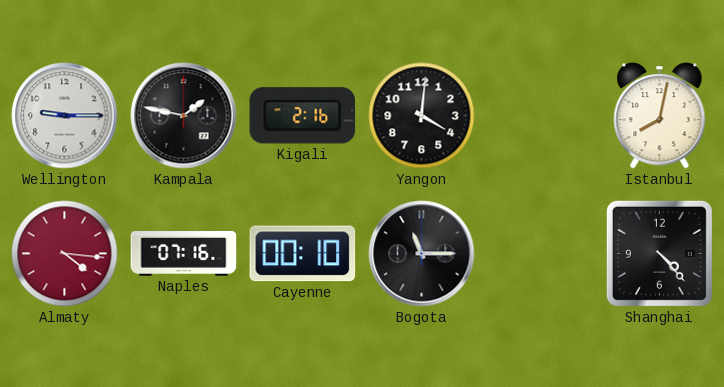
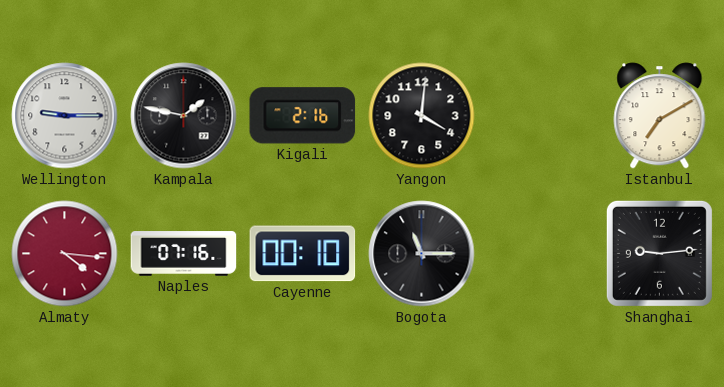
Istanbul: 8:02 -> 7:10
Shanghai: 4:23 -> 9:14
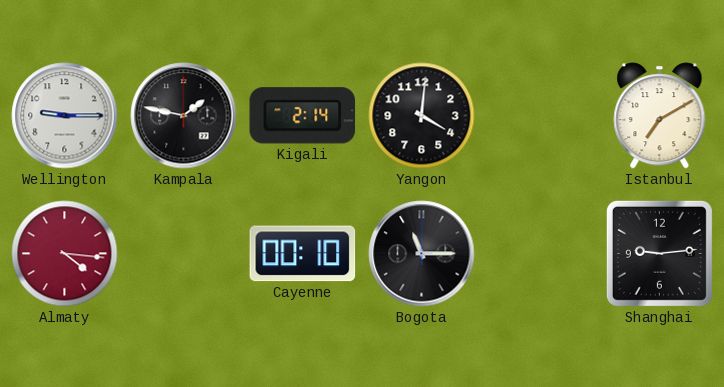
Kigali: 2:16 -> 2:14
Naples: 07:16 -> none
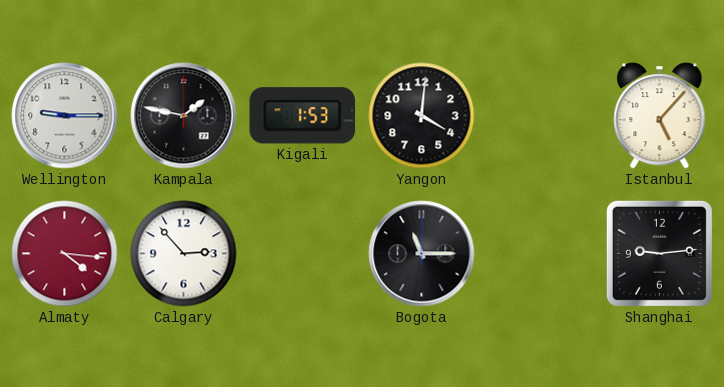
Kigali: 2:14 -> 1:53
Istanbul: 7:10 -> 5:07
Calgary: none -> 2:53
Cayenne: 00:10 -> none
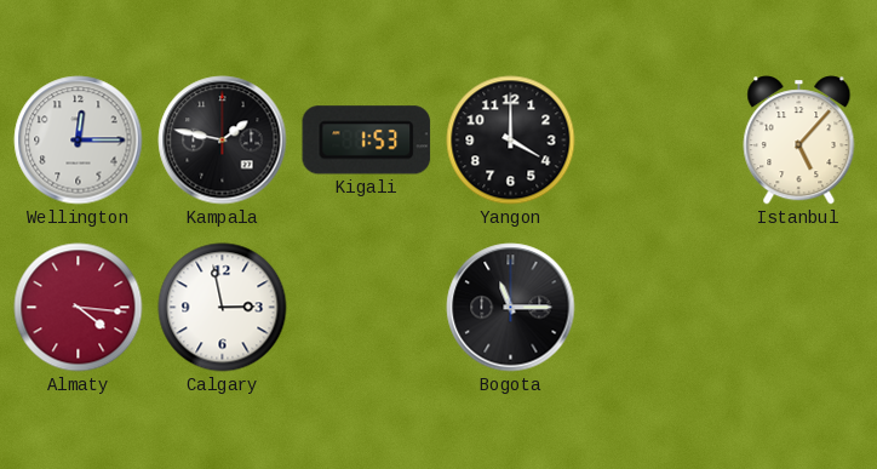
Wellington: 9:15 -> 12:15
Yangon: 4:01 -> 4:00
Calgary: 2:53 -> 2:58
Shanghai: 9:14 -> none
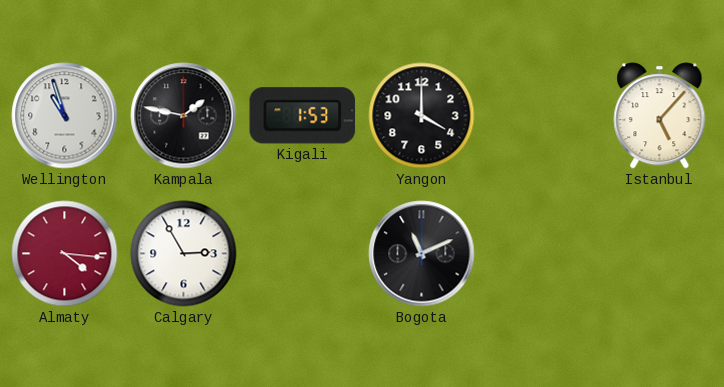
Wellington: 12:15 -> 10:57
Calgary: 2:58 -> 2:55
Bogota: 11:15 -> 11:11
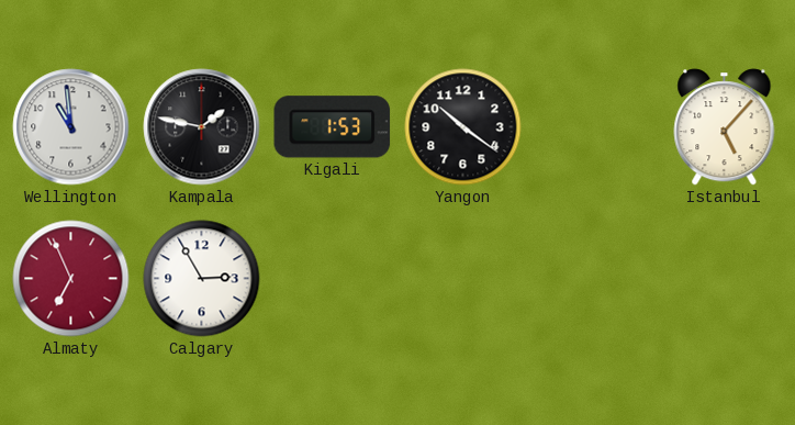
Wellington: 10:57 -> 10:59
Yangon: 4:00 -> 10:21
Almaty: 4:16 -> 6:56
Bogota: 11:11 -> none
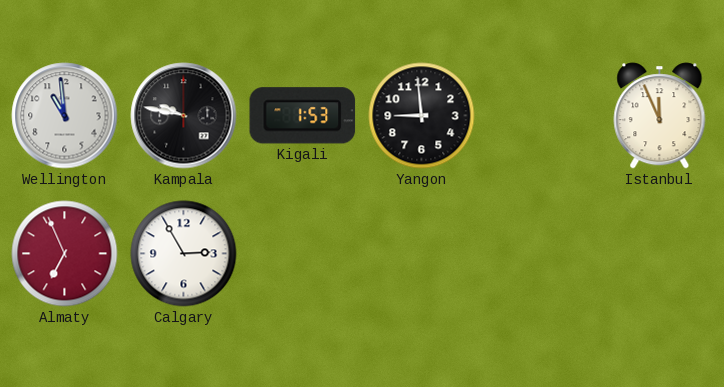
Kampala: 1:47 -> 9:47
Yangon: 10:21 -> 8:59
Istanbul: 5:07 -> 11:56
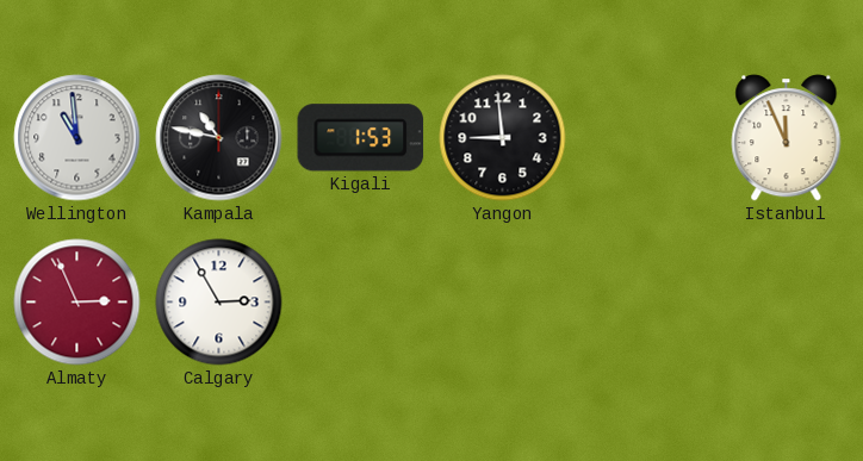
Kampala: 9:47 -> 10:47
Almaty: 6:56 -> 2:56
